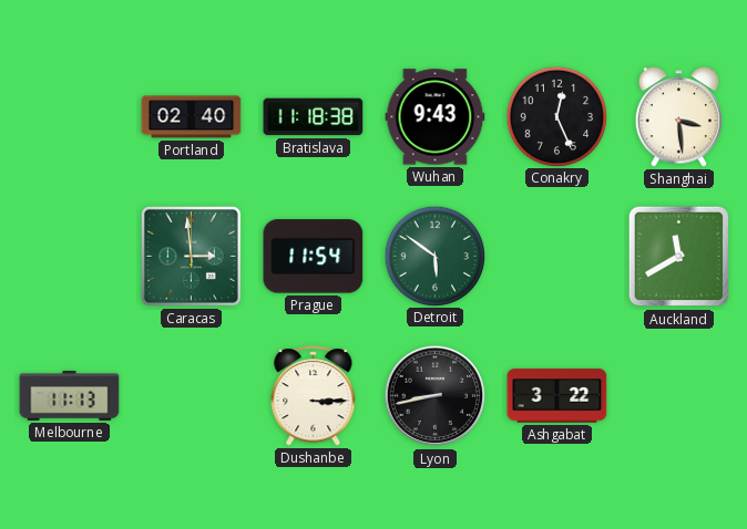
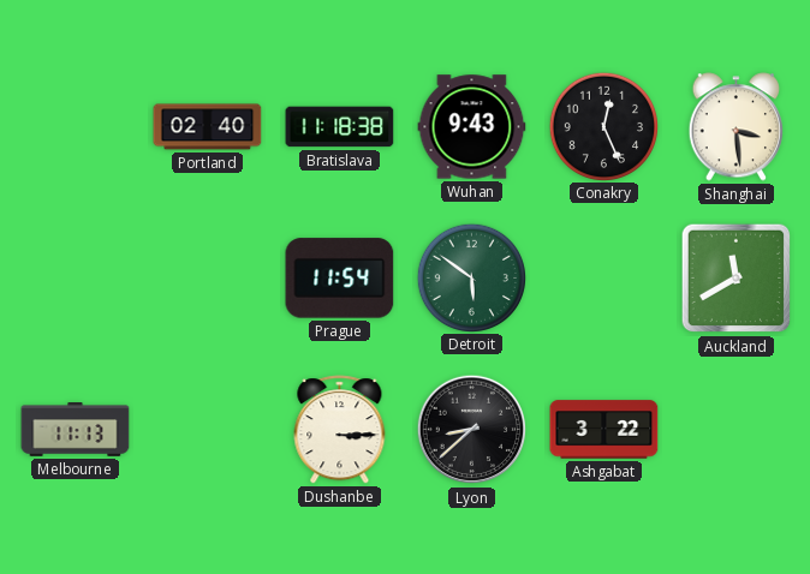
Caracas: 2:59 -> none
Lyon: 8:43 -> 8:38
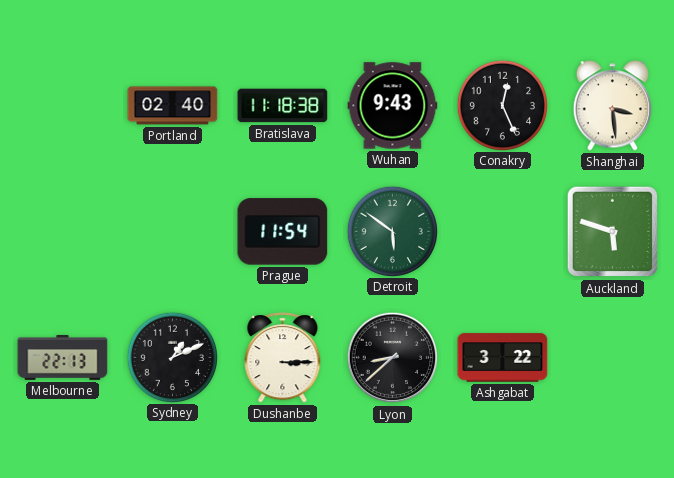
Auckland: 11:40 -> 5:48
Melbourne: 11:13 -> 22:13
Sydney: none -> 1:11
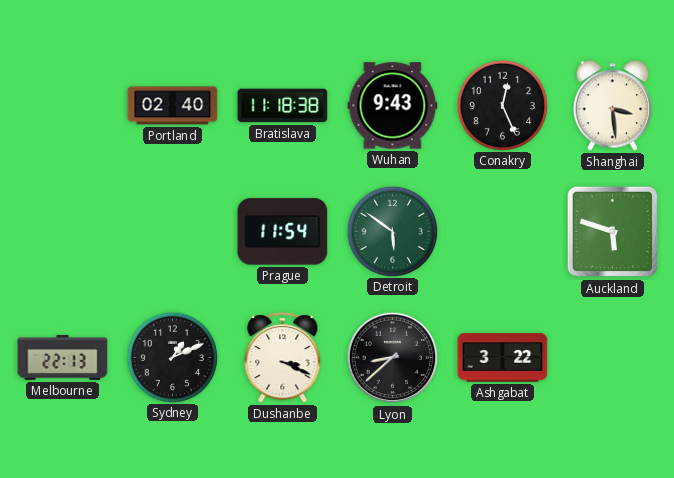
Dushanbe: 3:15 -> 3:19
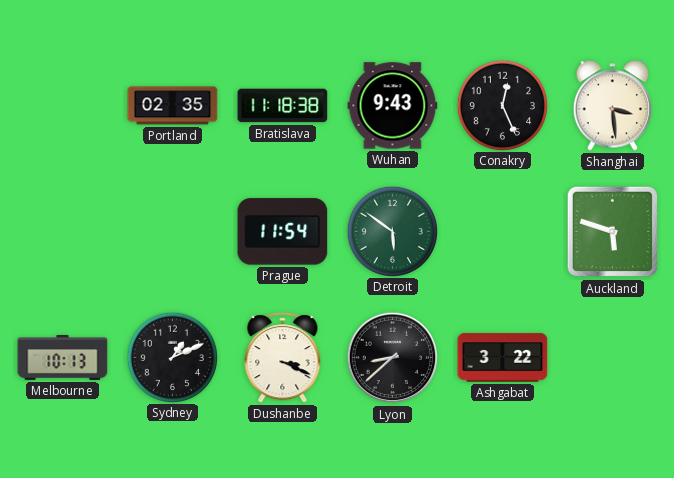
Portland: 02:40 -> 02:35
Melbourne: 22:13 -> 10:13
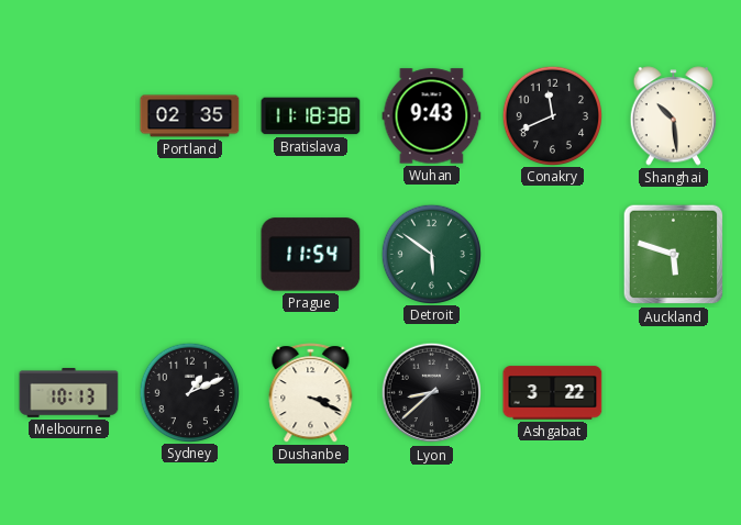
Conakry: 12:26 -> 11:41
Shanghai: 3:29 -> 10:29
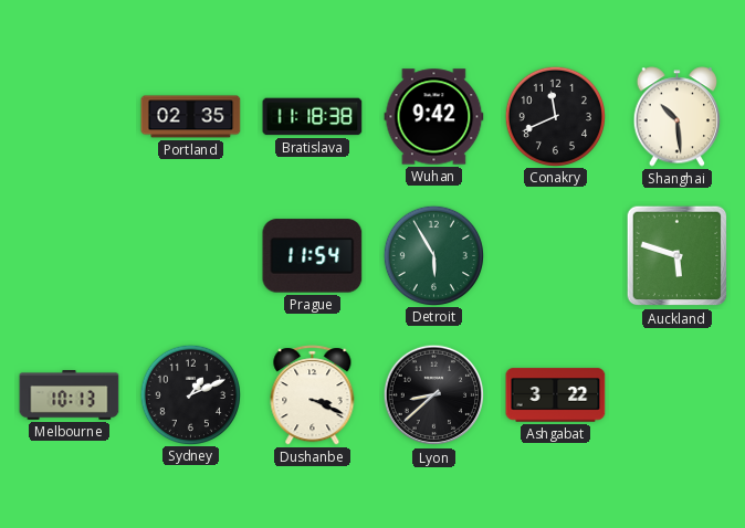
Wuhan: 9:43 -> 9:42
Detroit: 5:51 -> 5:55
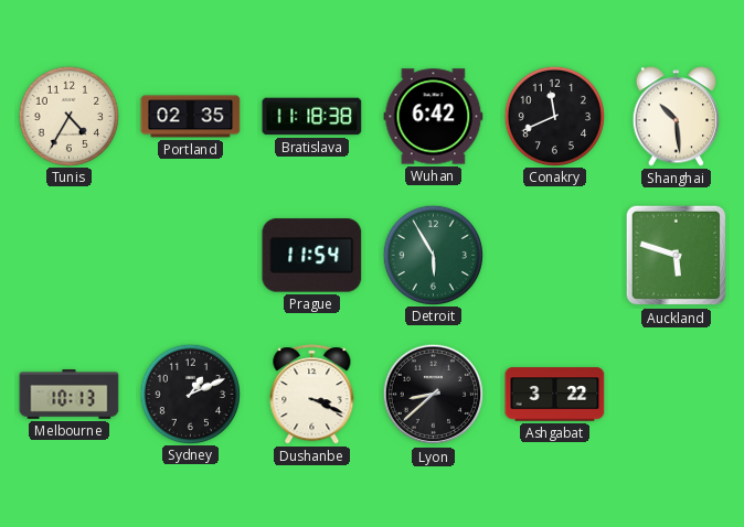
Tunis: none -> 4:35
Wuhan: 9:42 -> 6:42
